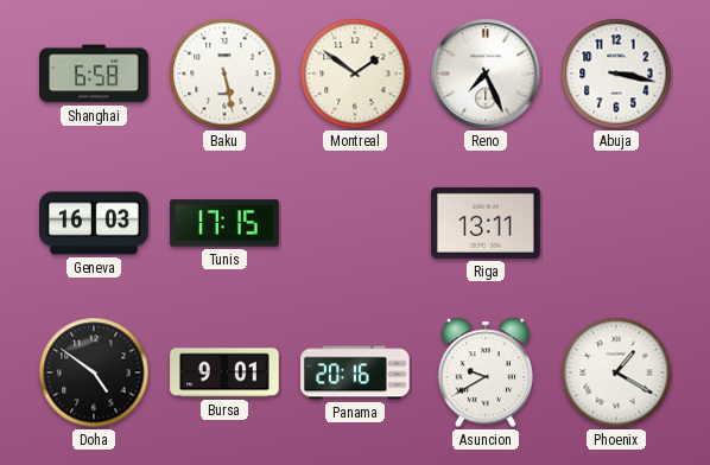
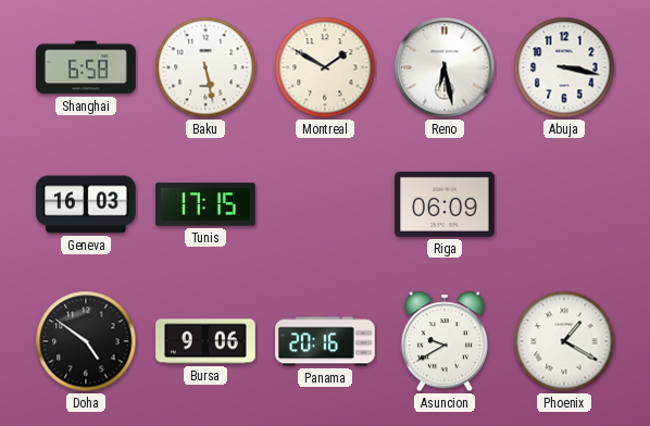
Montreal: 1:51 -> 1:50
Reno: 7:26 -> 6:28
Riga: 13:11 -> 06:09
Bursa: 9:01 -> 9:06
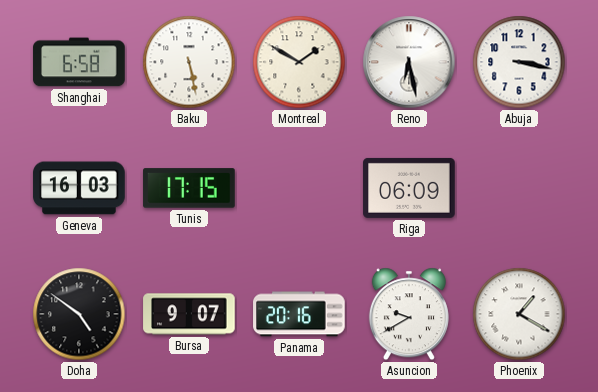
Bursa: 9:06 -> 9:07
